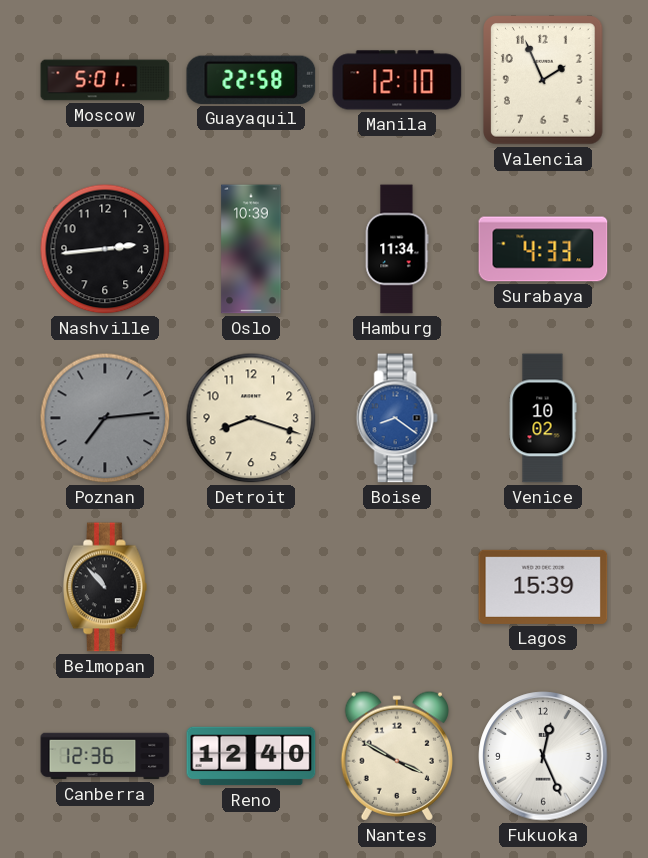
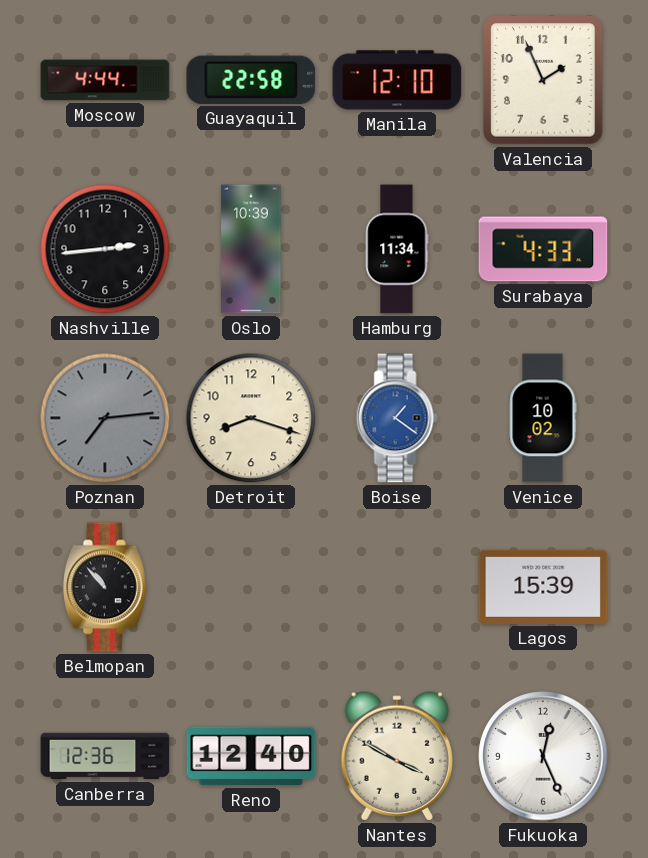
Moscow: 5:01 -> 4:44
Boise: 8:21 -> 1:21
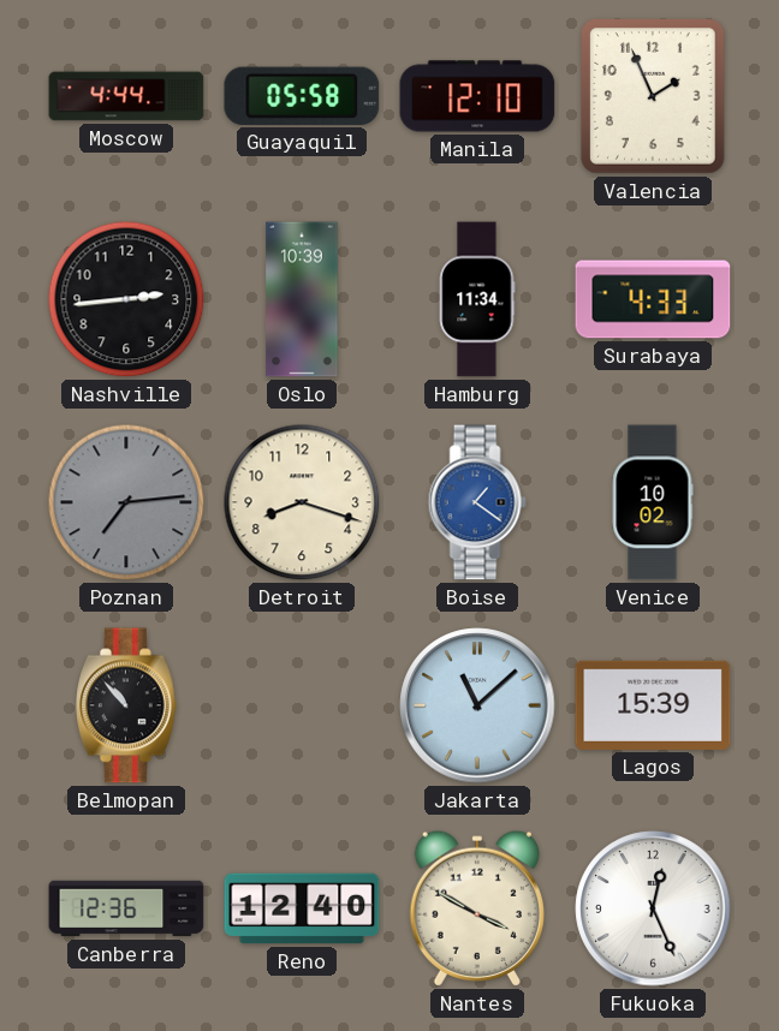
Guayaquil: 22:58 -> 05:58
Jakarta: none -> 11:08
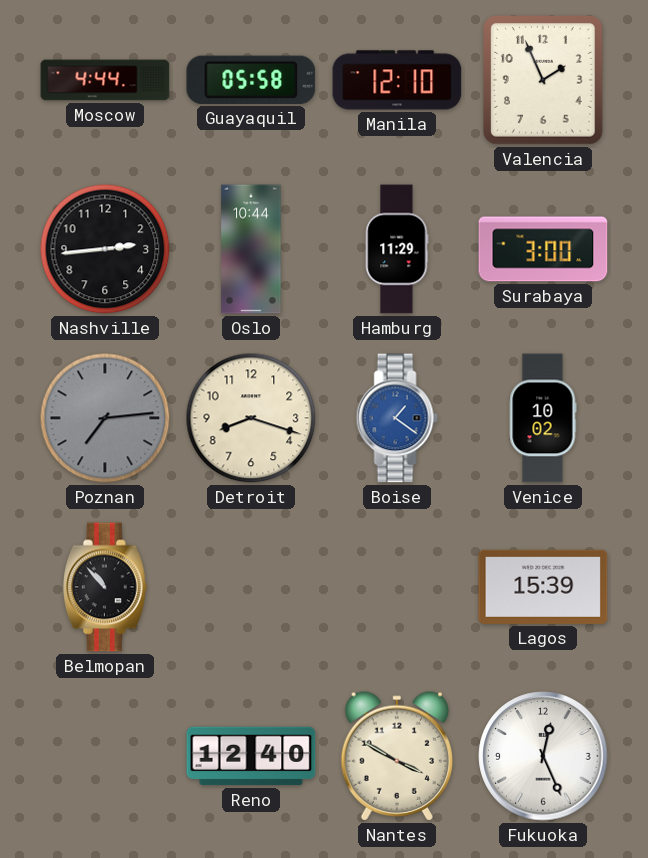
Oslo: 10:39 -> 10:44
Hamburg: 11:34 -> 11:29
Surabaya: 4:33 -> 3:00
Jakarta: 11:08 -> none
Canberra: 12:36 -> none
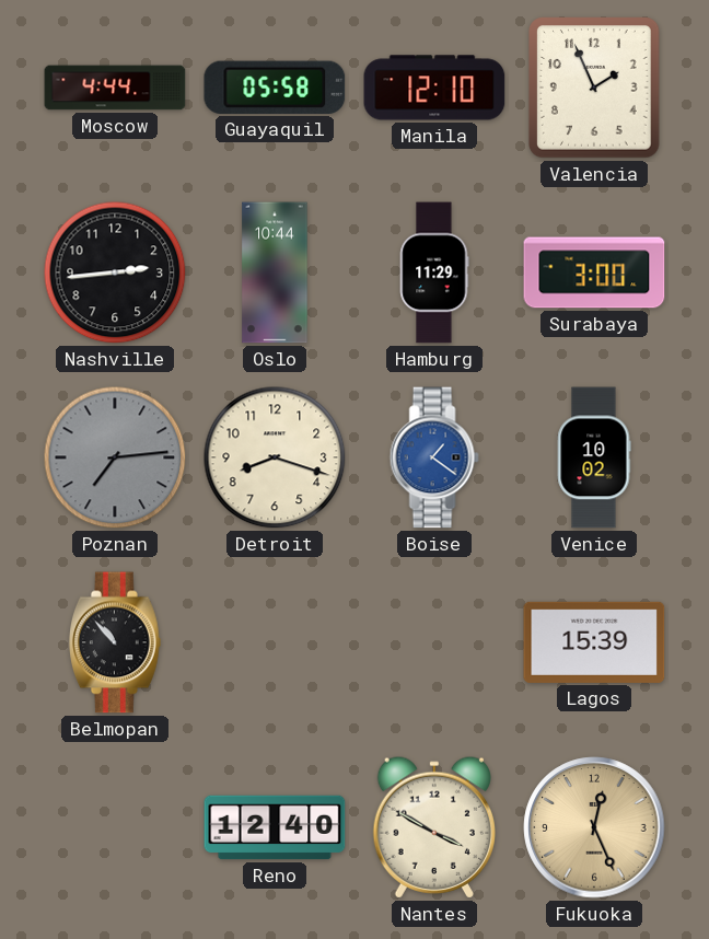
Fukuoka dial: white -> champagne
